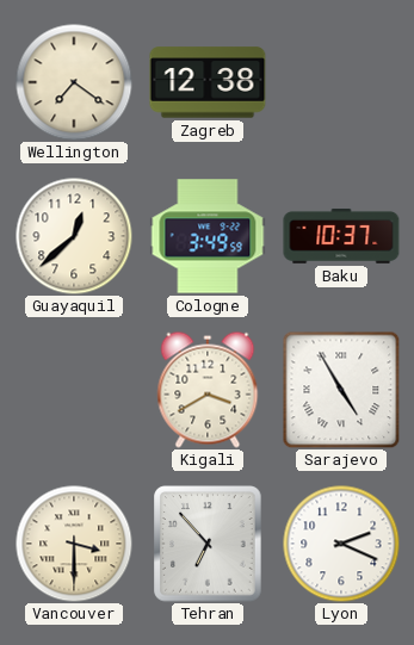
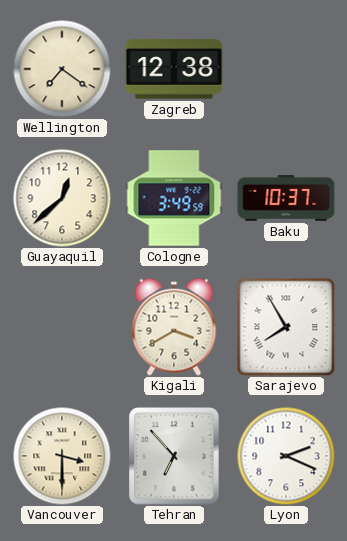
Sarajevo: 4:55 -> 7:55
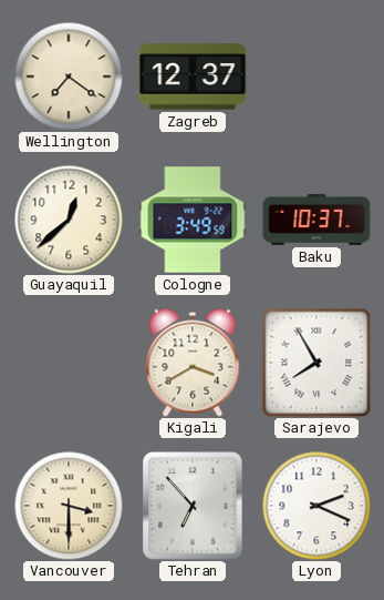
Zagreb: 12:38 -> 12:37
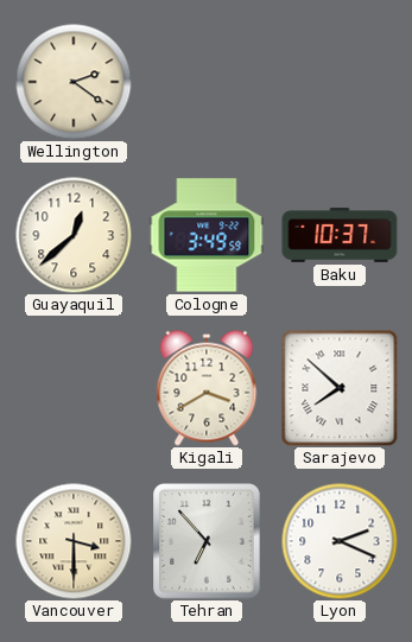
Wellington: 7:21 -> 2:21
Zagreb: 12:37 -> none
Sarajevo: 7:55 -> 7:52
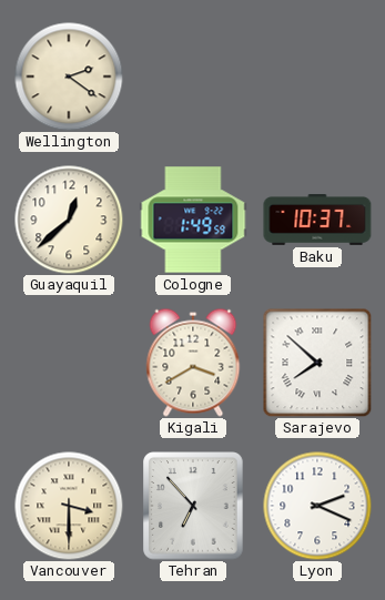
Cologne: 3:49 -> 1:49
